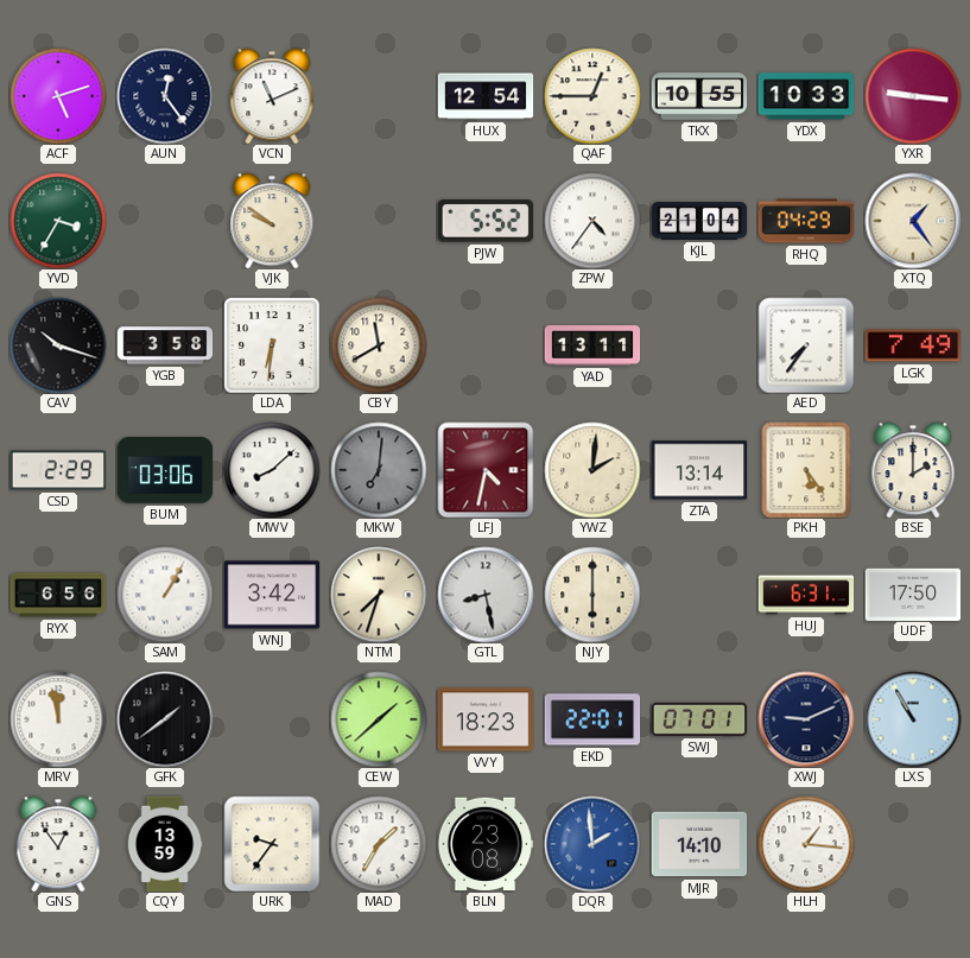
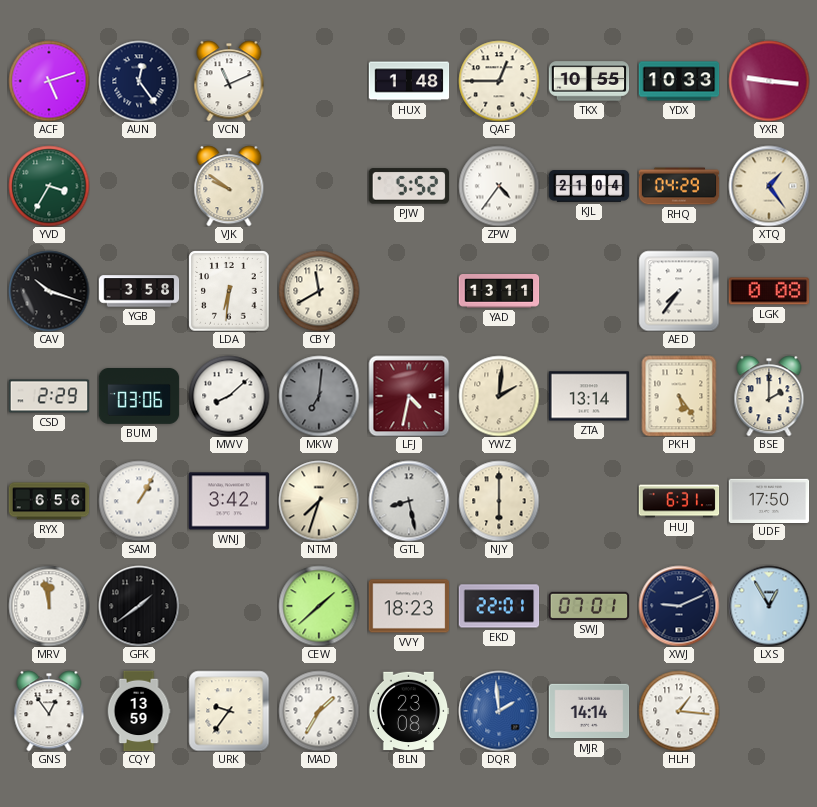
HUX: 12:54 -> 1:48
LGK: 7:49 -> 0:08
LXS: 10:55 -> 12:55
MJR: 14:10 -> 14:14
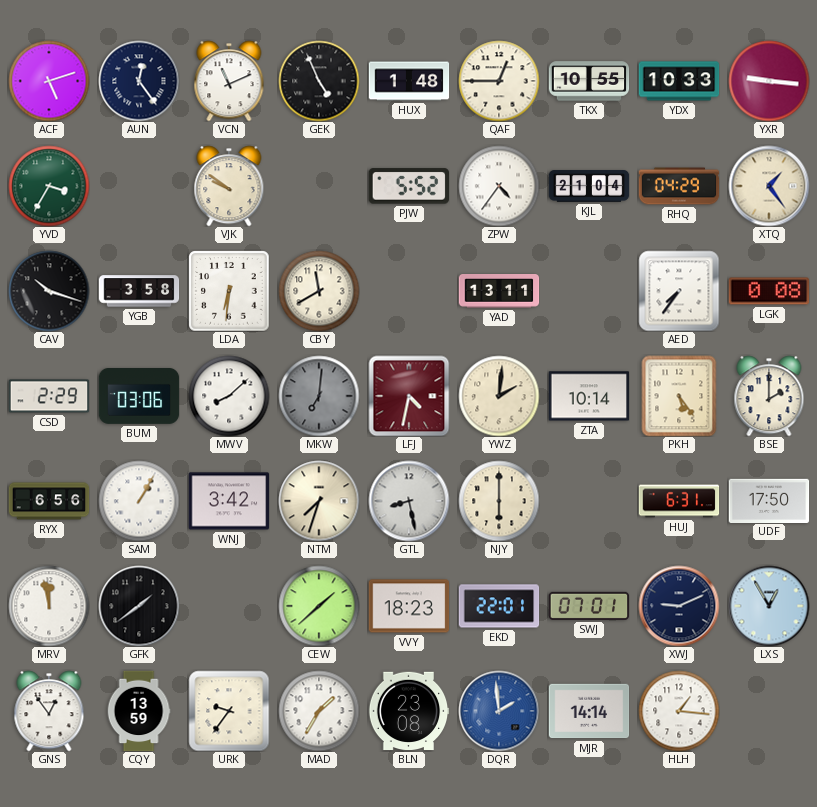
GEK: none -> 4:56
ZTA: 13:14 -> 10:14
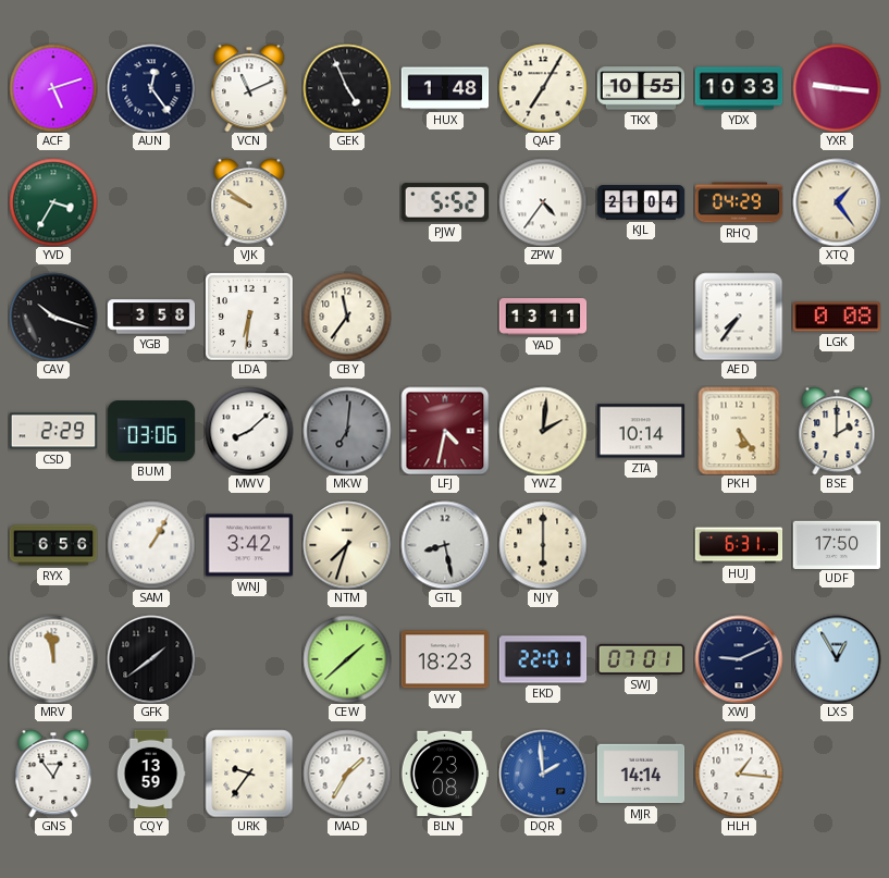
QAF: 12:45 -> 7:05
CBY: 11:40 -> 11:36
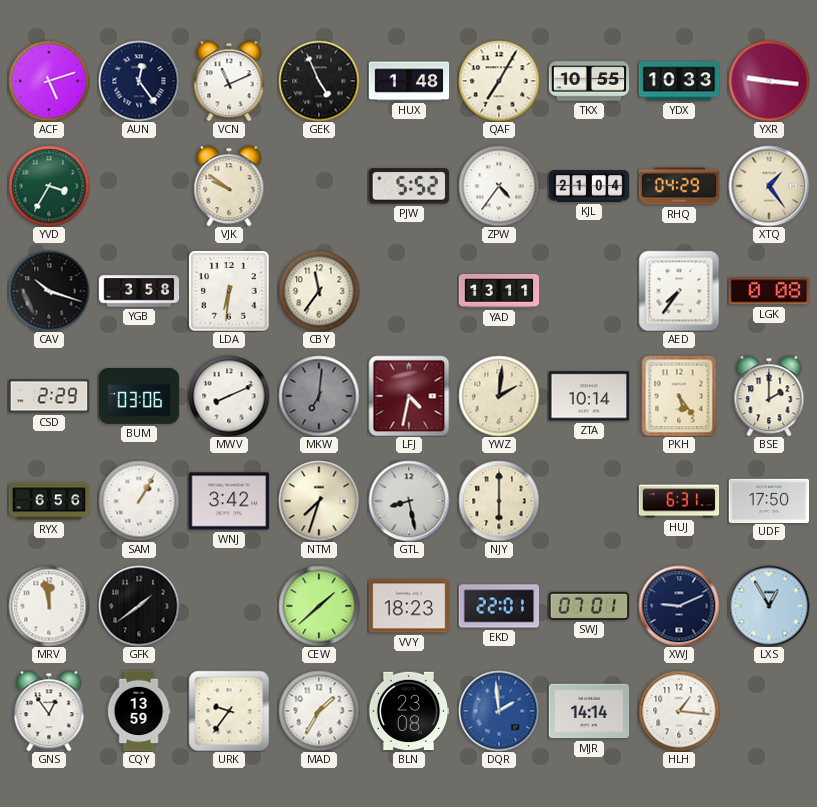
MWV: 8:08 -> 8:11
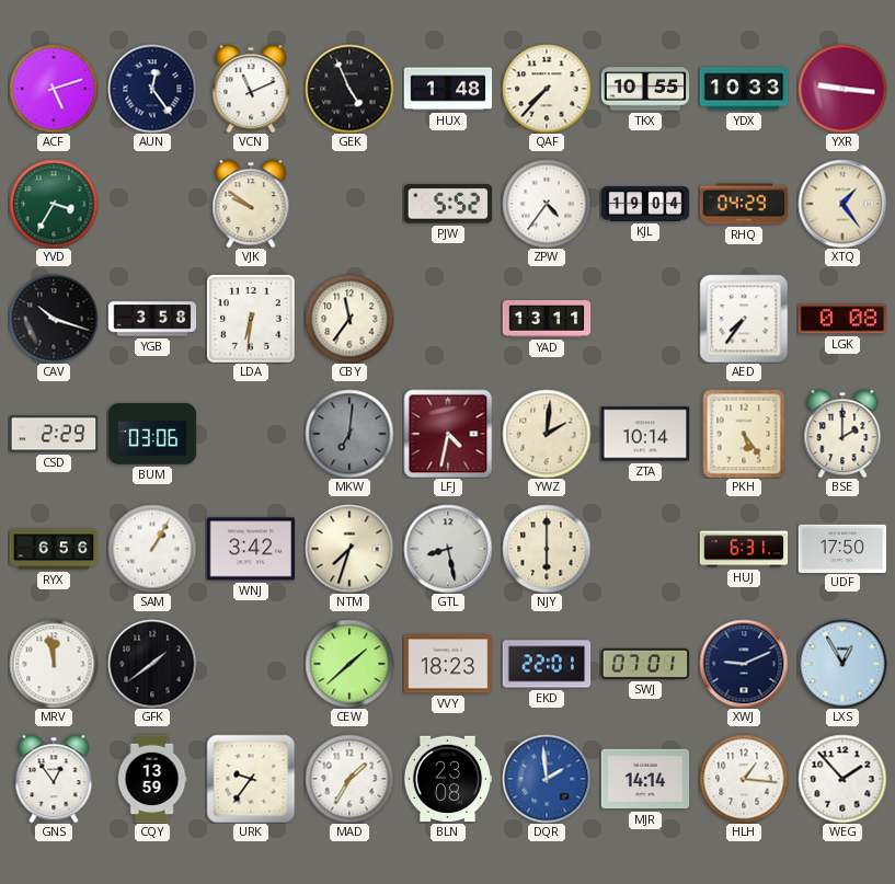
QAF: 7:05 -> 7:37
KJL: 21:04 -> 19:04
MWV: 8:11 -> none
WEG: none -> 1:53
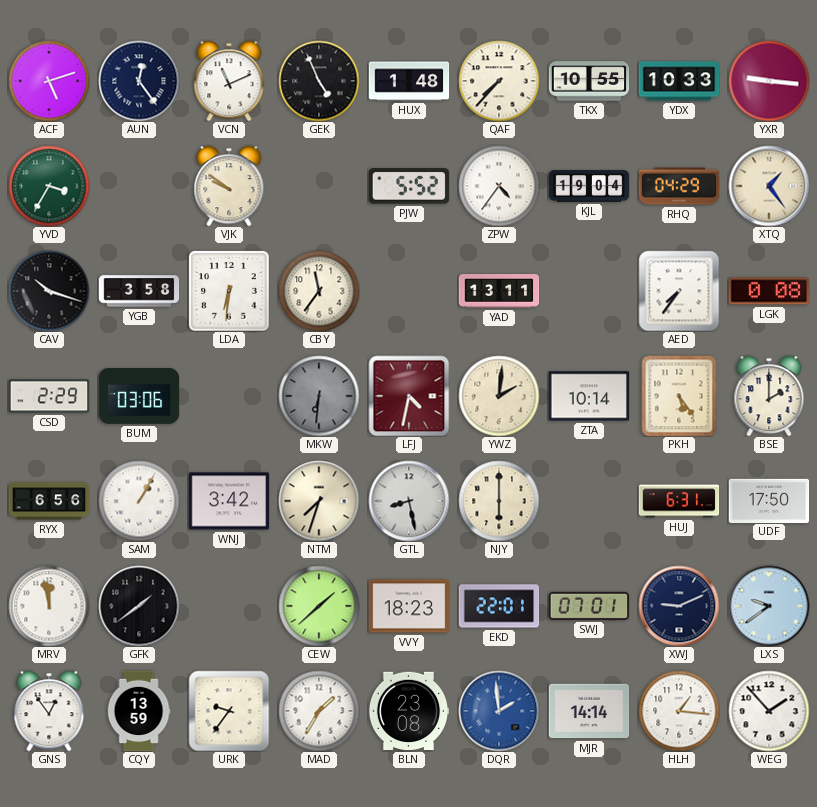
MKW: 7:01 -> 6:31
LXS: 12:55 -> 9:39
